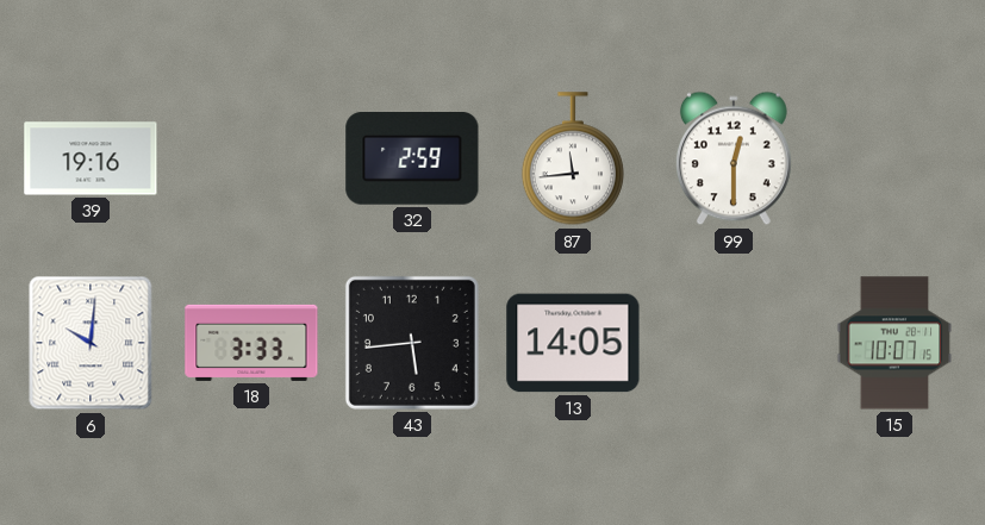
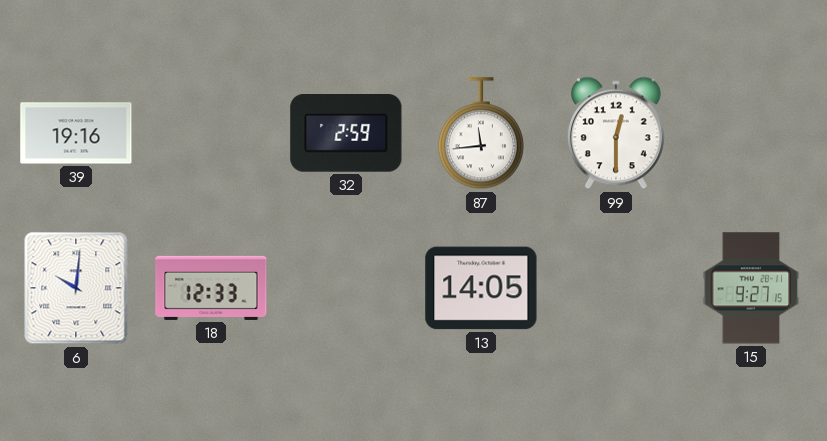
18: 3:33 -> 12:33
43: 5:44 -> none
15: 10:07 -> 9:27
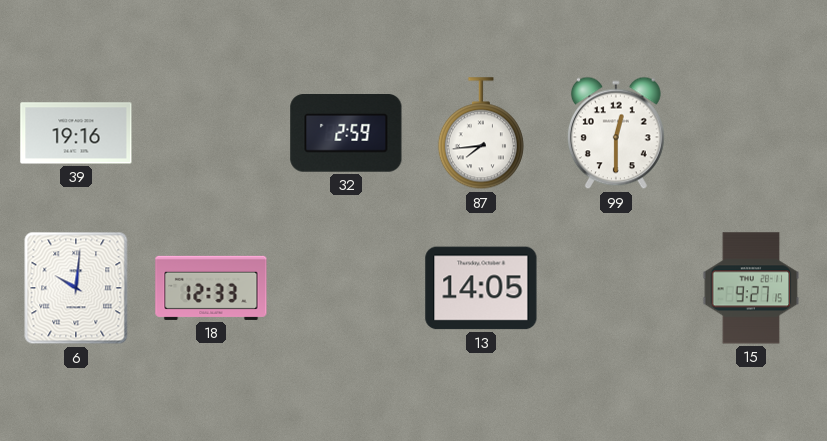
87: 11:44 -> 7:44
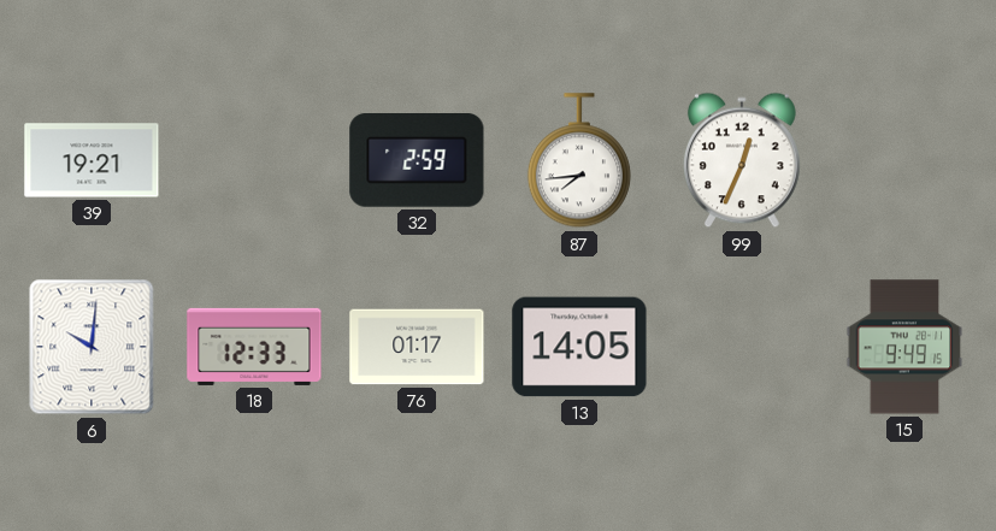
39: 19:16 -> 19:21
99: 12:30 -> 12:34
76: none -> 01:17
15: 9:27 -> 9:49
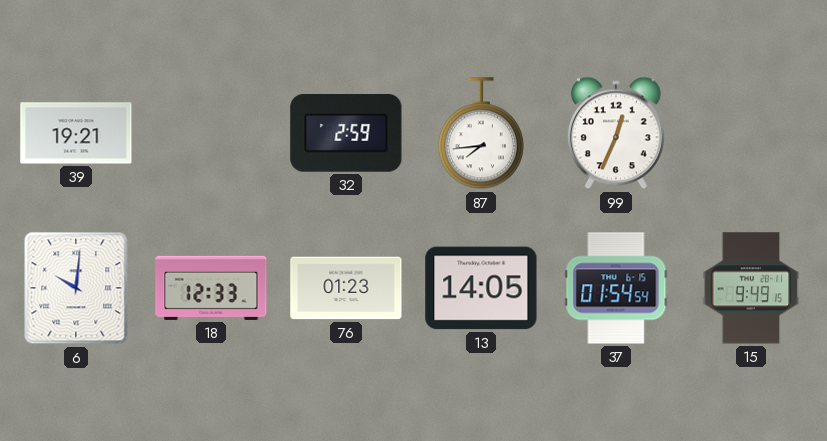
76: 01:17 -> 01:23
37: none -> 01:54
